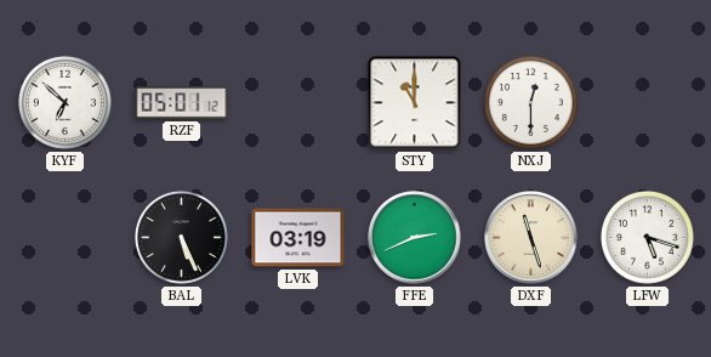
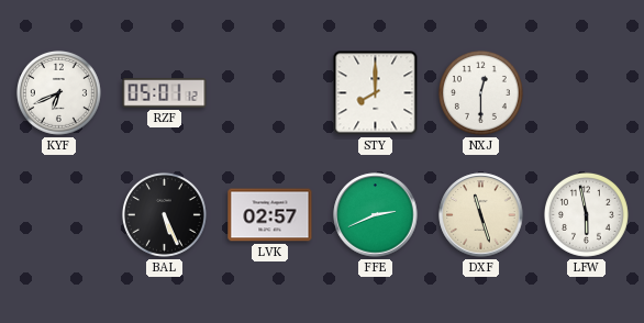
KYF: 6:52 -> 6:41
STY: 11:00 -> 8:00
LVK: 03:19 -> 02:57
LFW: 5:18 -> 5:58
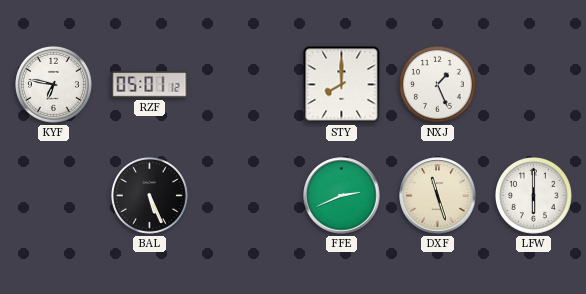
KYF: 6:41 -> 6:47
NXJ: 12:30 -> 1:26
LVK: 02:57 -> none
LFW: 5:58 -> 6:00
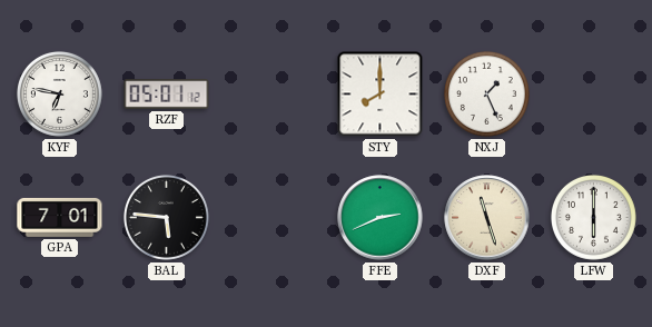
GPA: none -> 7:01
BAL: 5:26 -> 5:46
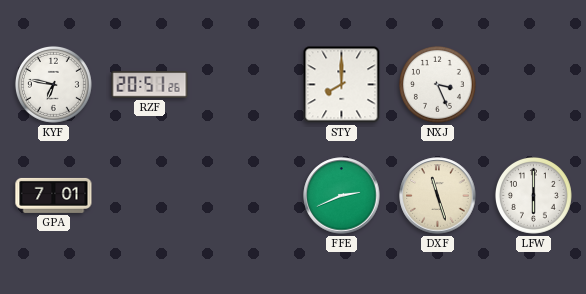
RZF: 05:01 -> 20:51
NXJ: 1:26 -> 3:26
BAL: 5:46 -> none
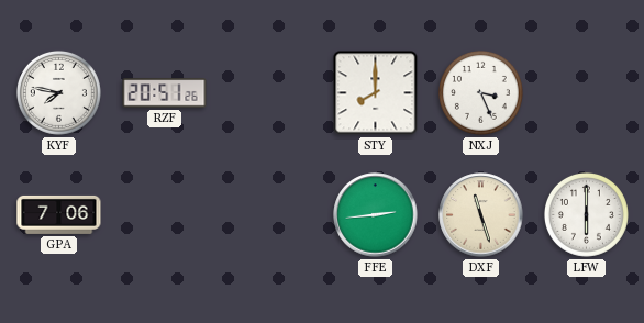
KYF: 6:47 -> 7:47
GPA: 7:01 -> 7:06
FFE: 2:41 -> 2:44
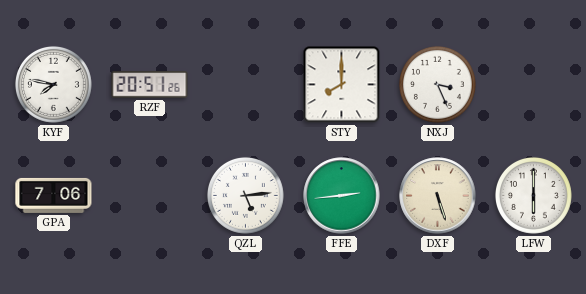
QZL: none -> 5:14
DXF: 11:27 -> 5:27
